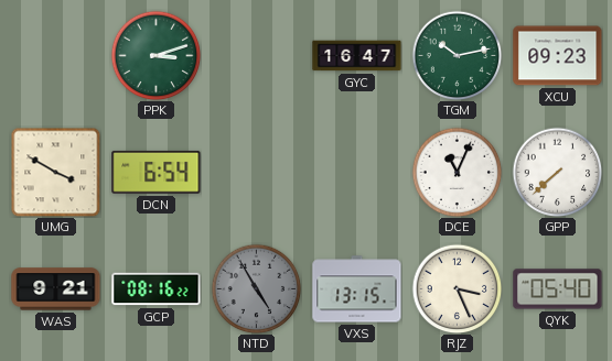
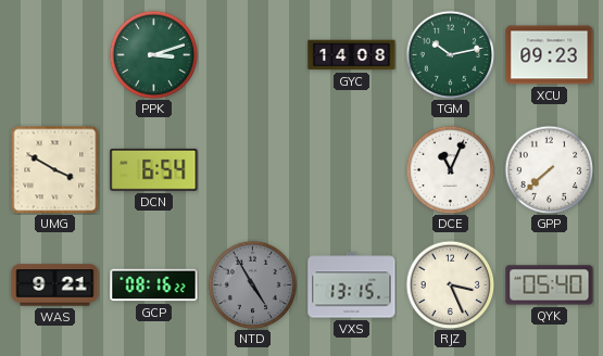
GYC: 16:47 -> 14:08
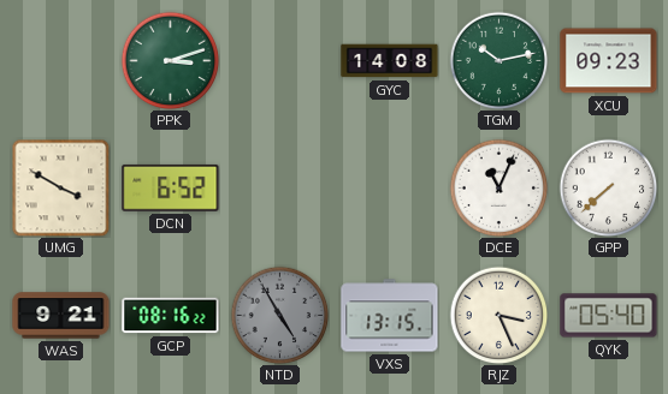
DCN: 6:54 -> 6:52
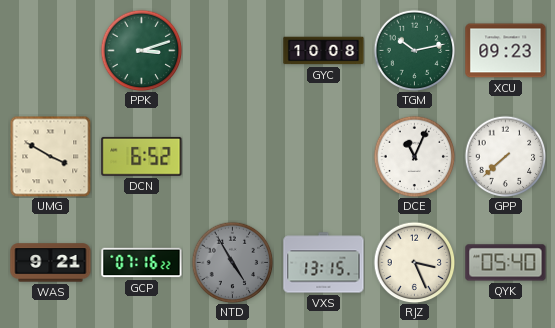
GYC: 14:08 -> 10:08
GCP: 08:16 -> 07:16
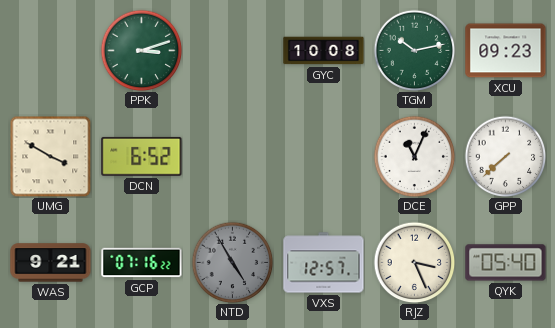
VXS: 13:15 -> 12:57
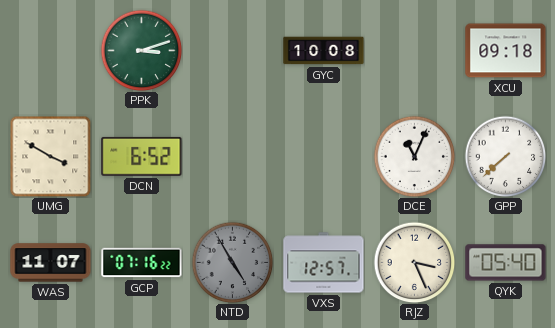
TGM: 10:13 -> none
XCU: 09:23 -> 09:18
WAS: 9:21 -> 11:07
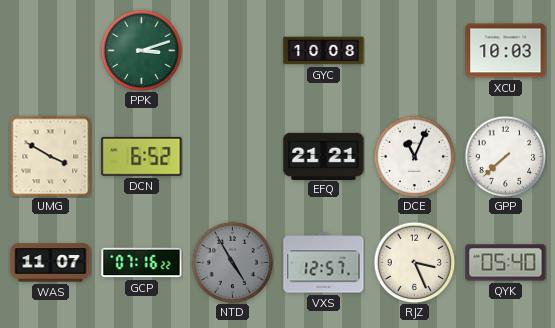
XCU: 09:18 -> 10:03
EFQ: none -> 21:21
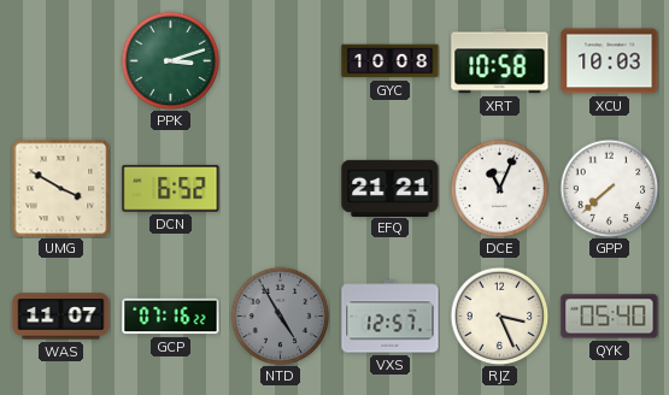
XRT: none -> 10:58
